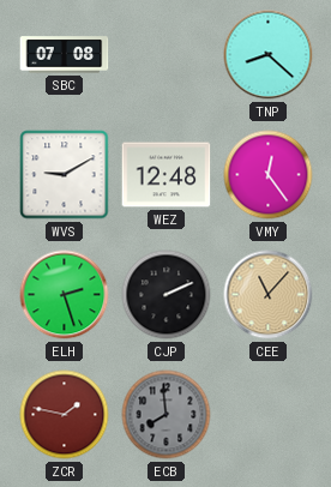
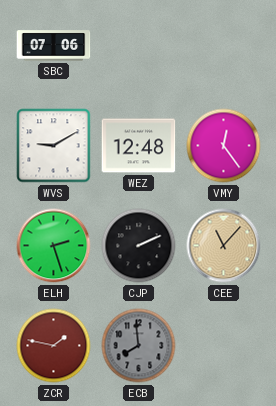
SBC: 07:08 -> 07:06
TNP: 8:22 -> none
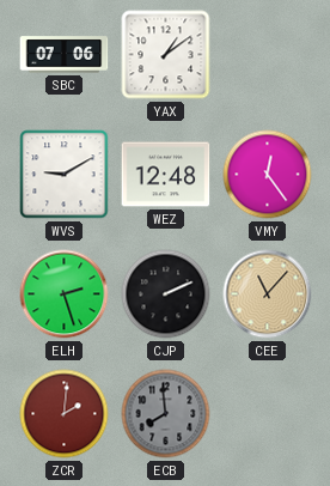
YAX: none -> 1:09
ZCR: 1:47 -> 2:01
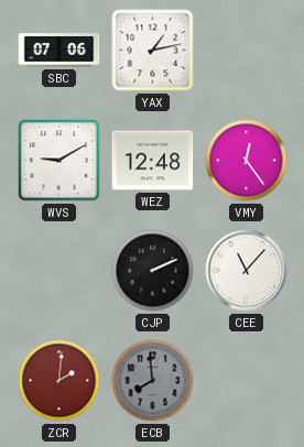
YAX: 1:09 -> 1:13
ELH: 2:27 -> none
CEE dial: champagne -> white
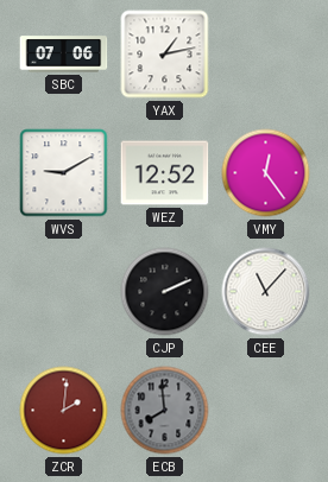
WEZ: 12:48 -> 12:52
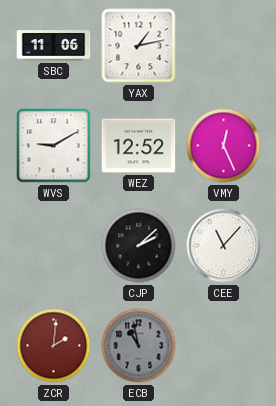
SBC: 07:06 -> 11:06
VMY: 12:24 -> 12:26
CJP: 2:11 -> 2:08
ECB: 7:59 -> 10:58
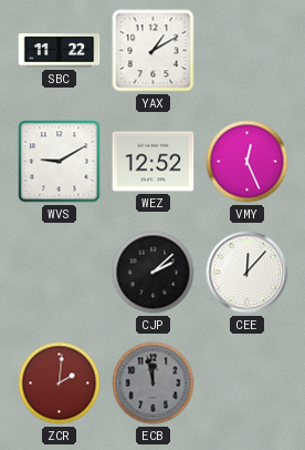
SBC: 11:06 -> 11:22
YAX: 1:13 -> 1:10
CEE: 11:07 -> 12:07
ECB: 10:58 -> 11:58
